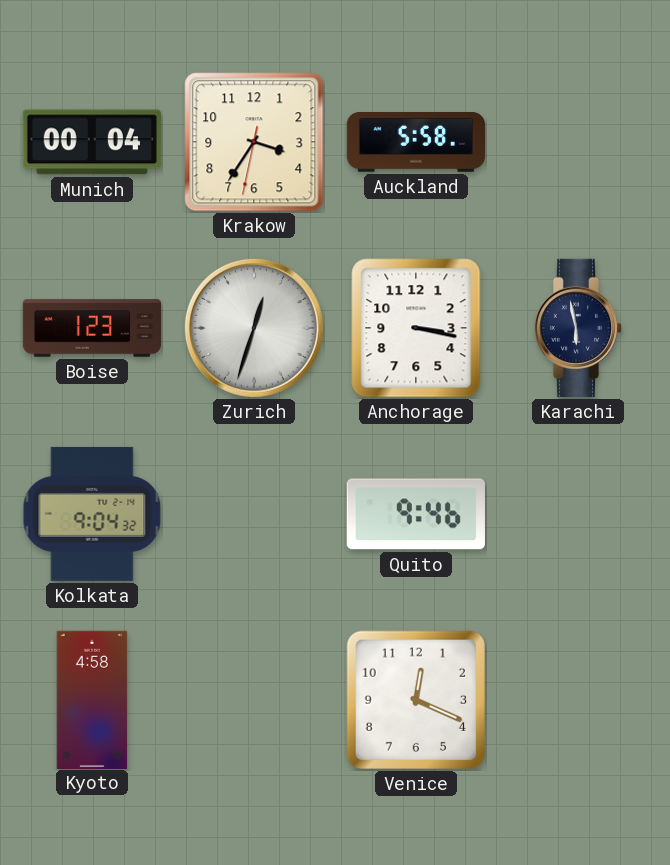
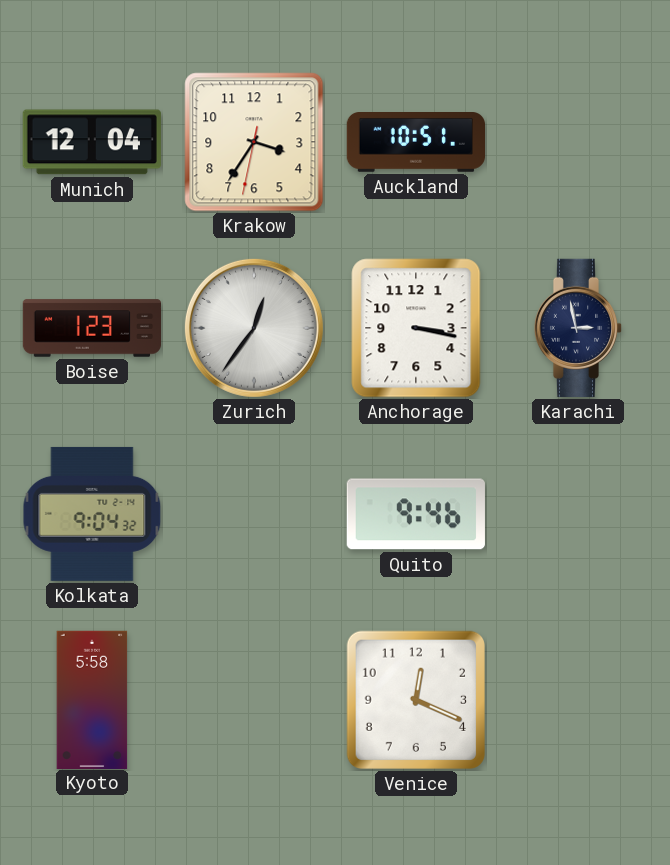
Munich: 00:04 -> 12:04
Auckland: 5:58 -> 10:51
Zurich: 12:33 -> 12:36
Karachi: 5:58 -> 2:58
Kyoto: 4:58 -> 5:58
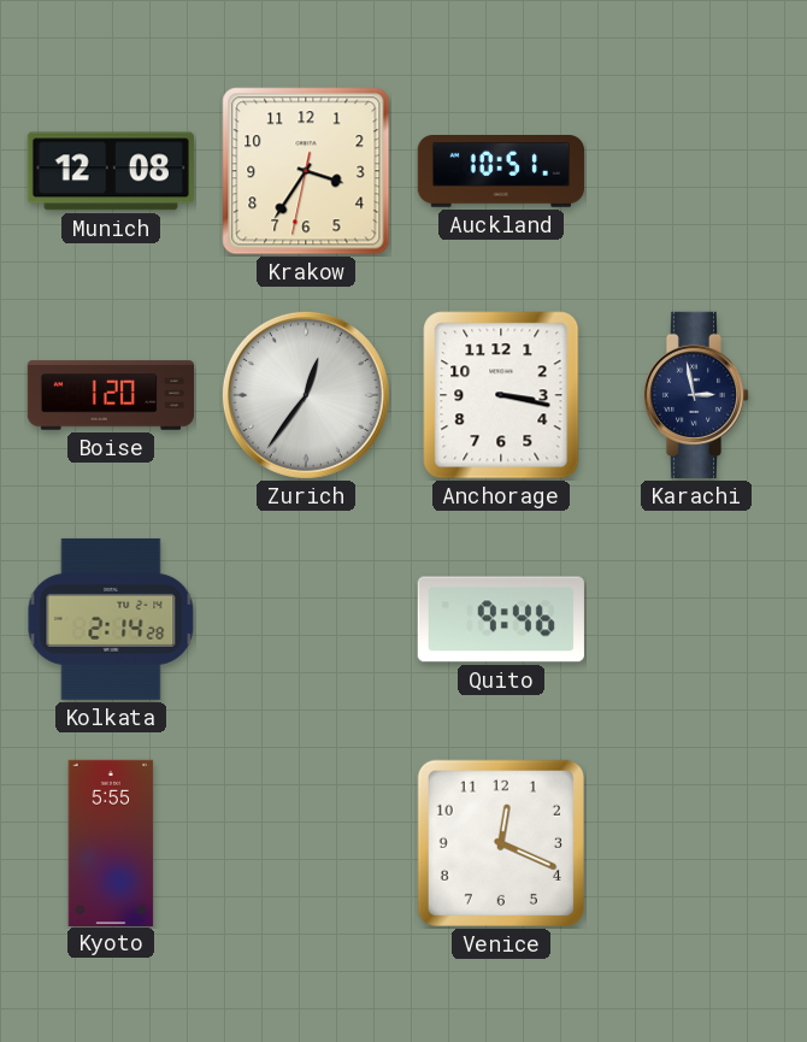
Munich: 12:04 -> 12:08
Boise: 1:23 -> 1:20
Kolkata: 9:04 -> 2:14
Kyoto: 5:58 -> 5:55
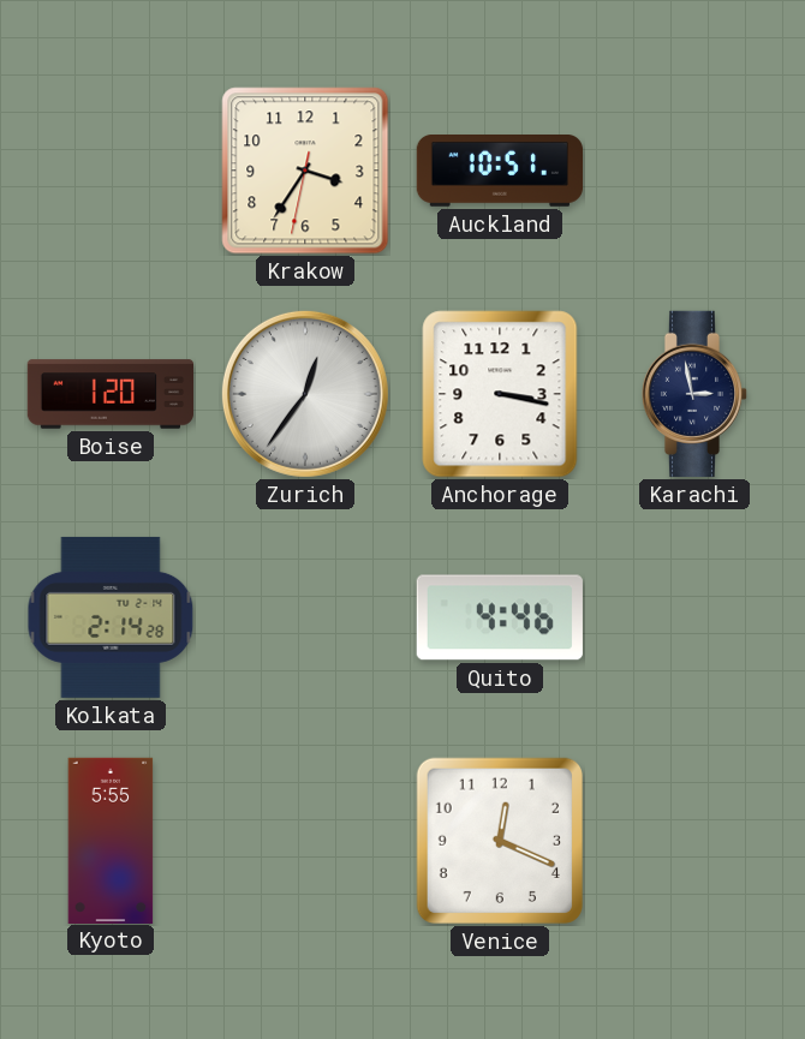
Munich: 12:08 -> none
Quito: 9:46 -> 4:46
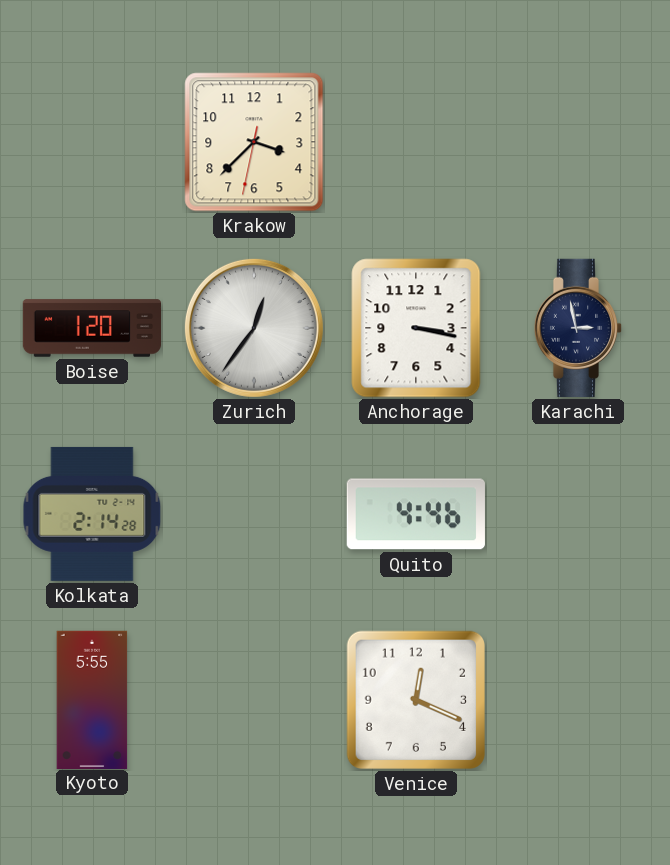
Krakow: 3:35 -> 3:37
Auckland: 10:51 -> none
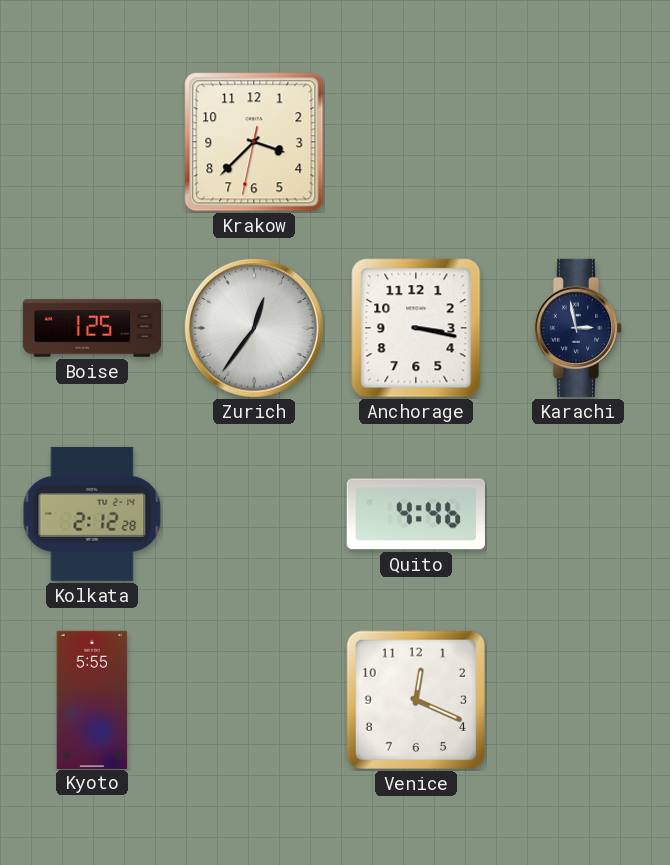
Boise: 1:20 -> 1:25
Kolkata: 2:14 -> 2:12
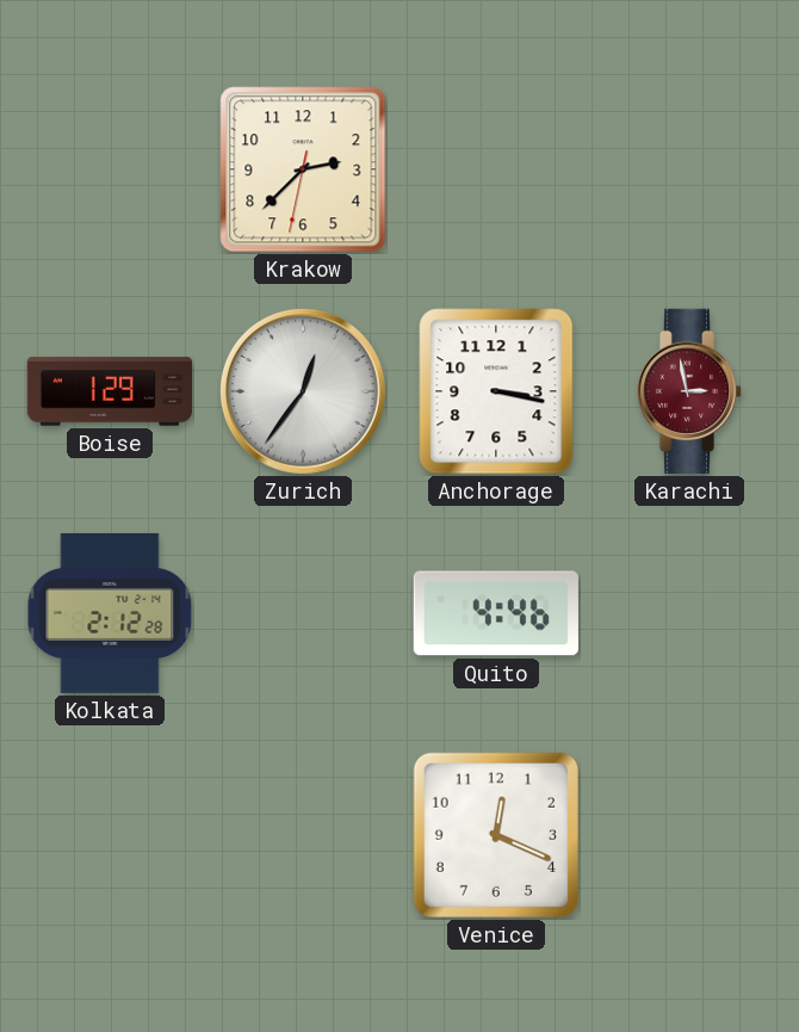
Krakow: 3:37 -> 2:37
Boise: 1:25 -> 1:29
Karachi dial: navy -> burgundy
Kyoto: 5:55 -> none
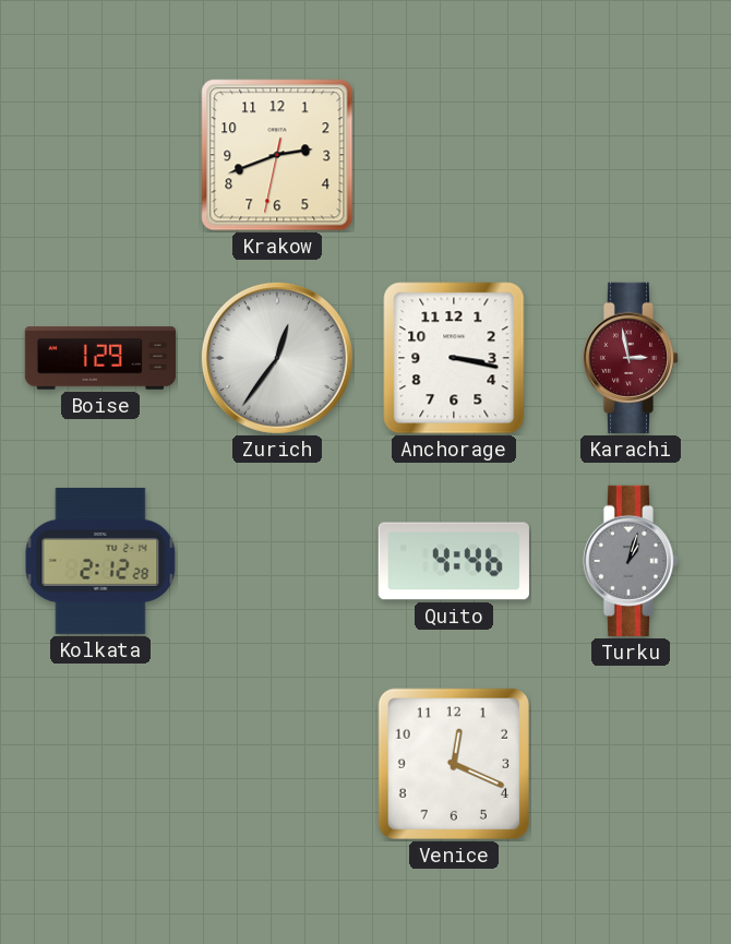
Krakow: 2:37 -> 2:41
Turku: none -> 1:03
